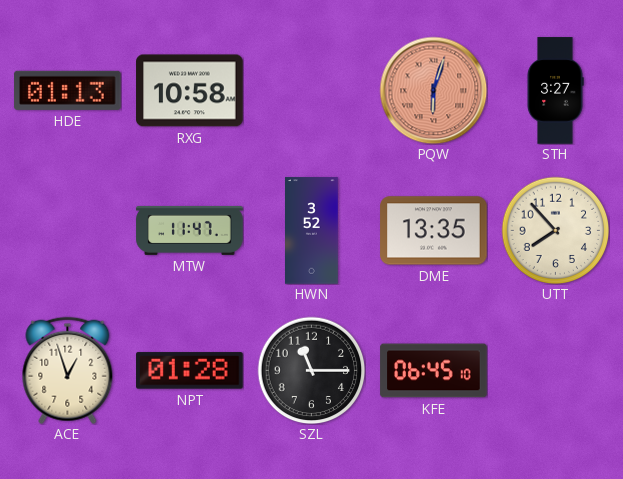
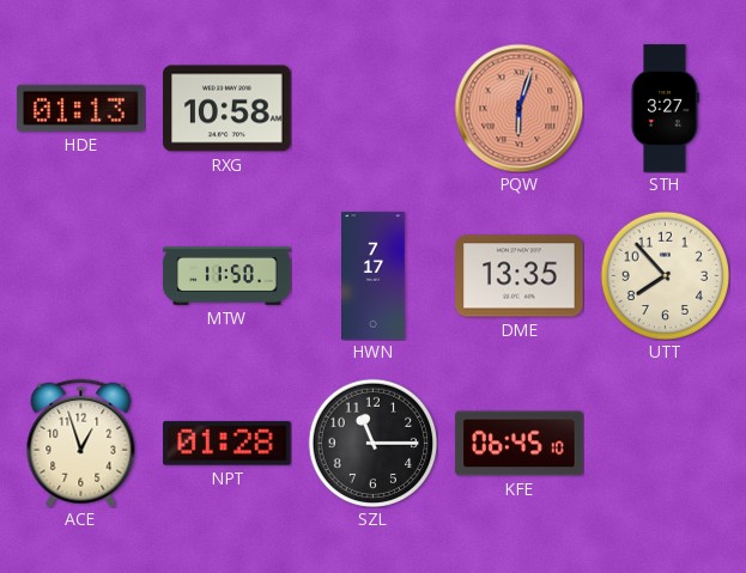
MTW: 11:47 -> 11:50
HWN: 3:52 -> 7:17
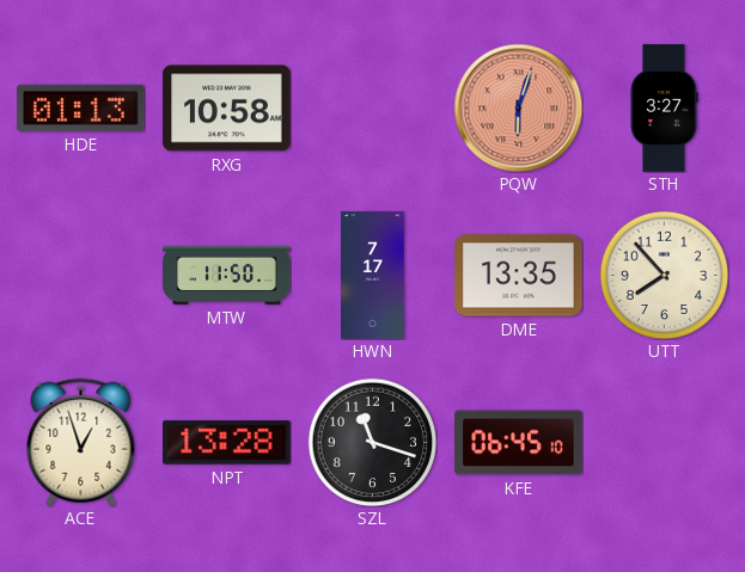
NPT: 01:28 -> 13:28
SZL: 11:15 -> 11:18
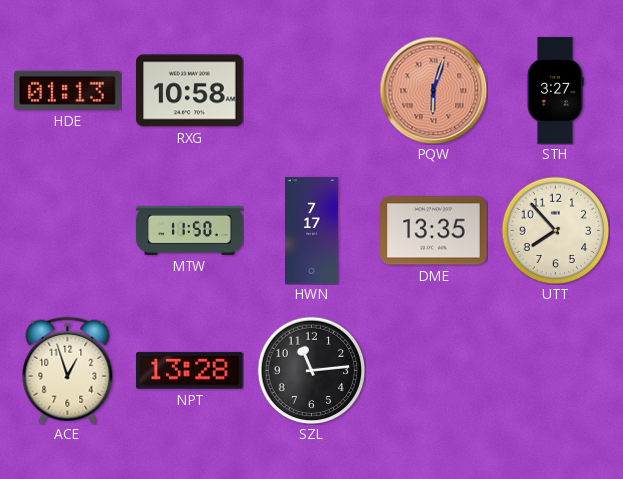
SZL: 11:18 -> 11:14
KFE: 06:45 -> none
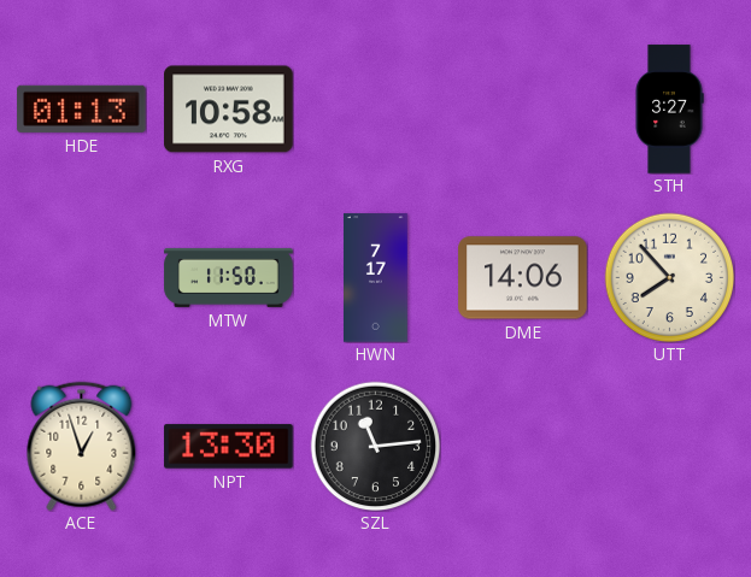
PQW: 6:03 -> none
DME: 13:35 -> 14:06
NPT: 13:28 -> 13:30
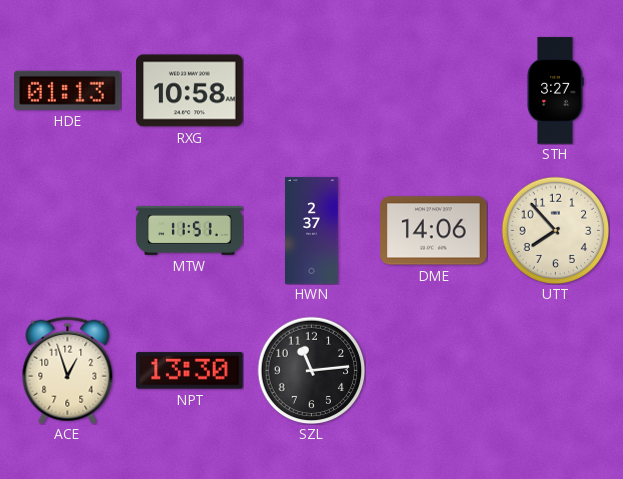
MTW: 11:50 -> 11:51
HWN: 7:17 -> 2:37
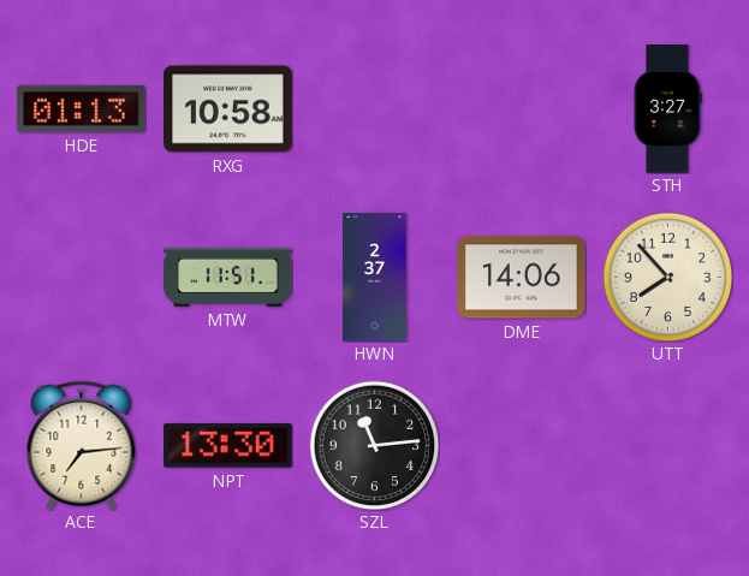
ACE: 12:57 -> 7:14
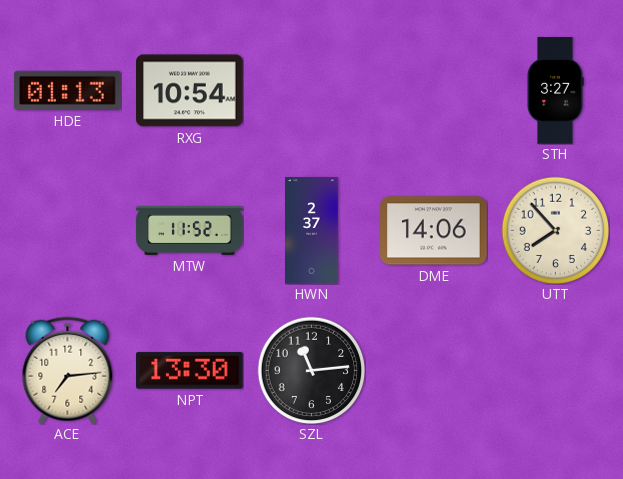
RXG: 10:58 -> 10:54
MTW: 11:51 -> 11:52
